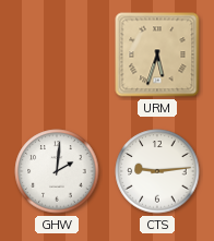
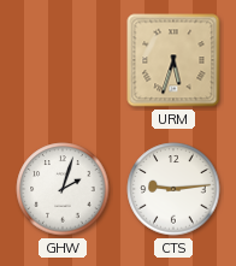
GHW: 2:01 -> 2:03
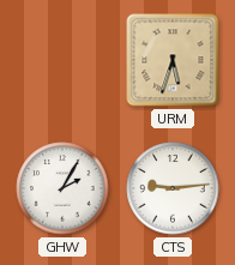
GHW: 2:03 -> 2:05
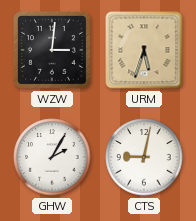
WZW: none -> 3:01
CTS: 9:14 -> 9:02
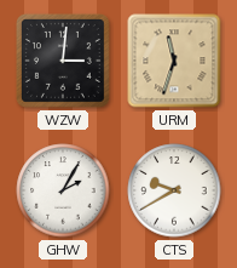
URM: 5:33 -> 11:33
CTS: 9:02 -> 9:40
